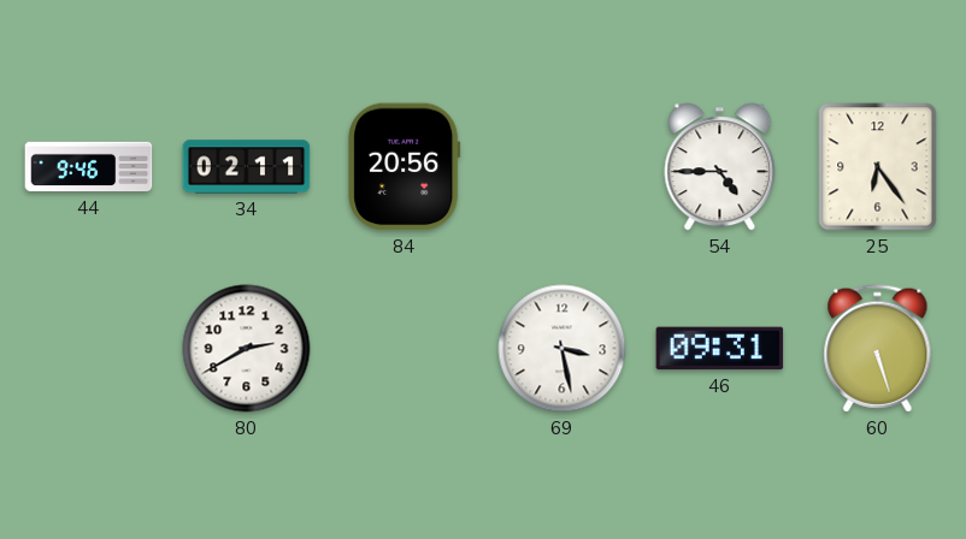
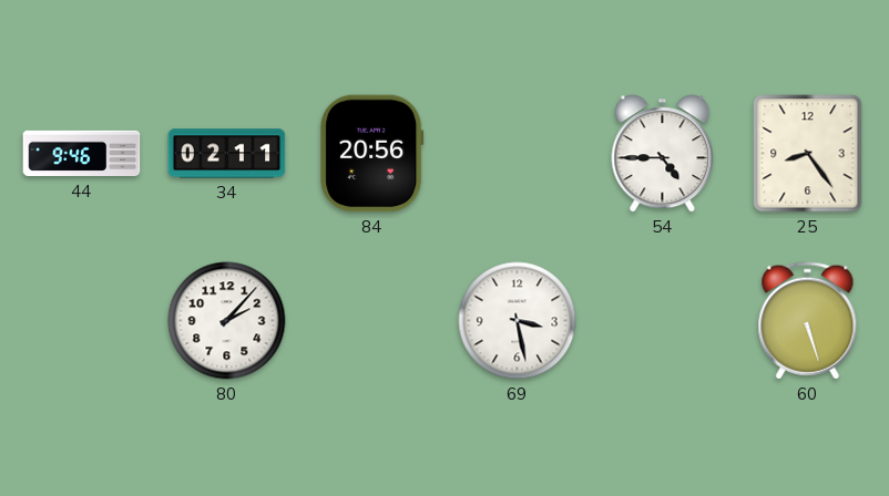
25: 6:24 -> 8:24
80: 2:40 -> 2:07
46: 09:31 -> none
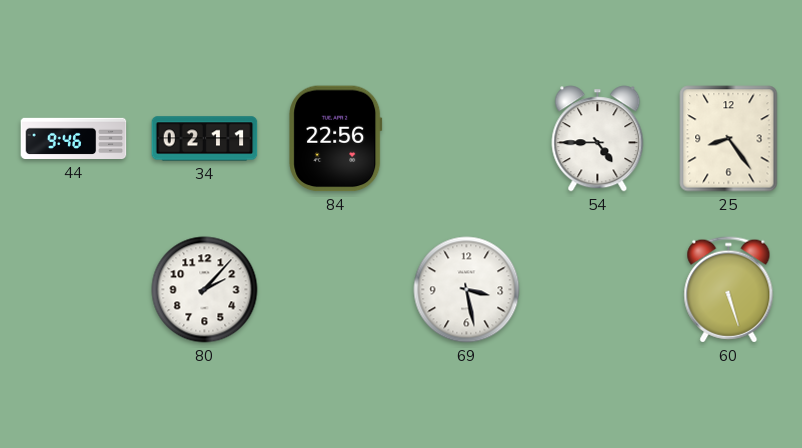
84: 20:56 -> 22:56
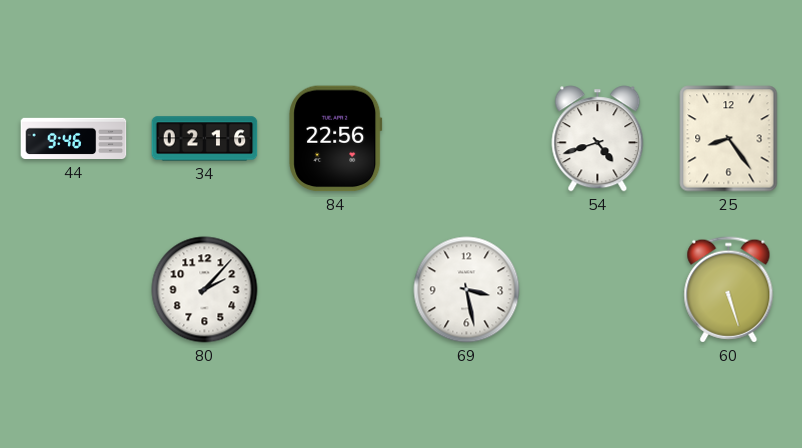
34: 02:11 -> 02:16
54: 4:45 -> 4:42
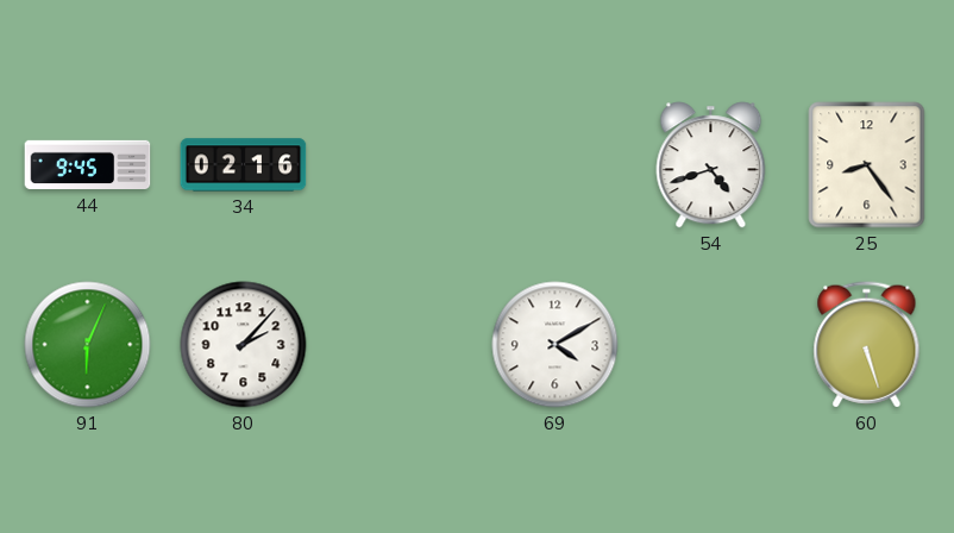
44: 9:46 -> 9:45
84: 22:56 -> none
91: none -> 6:04
69: 3:28 -> 4:10
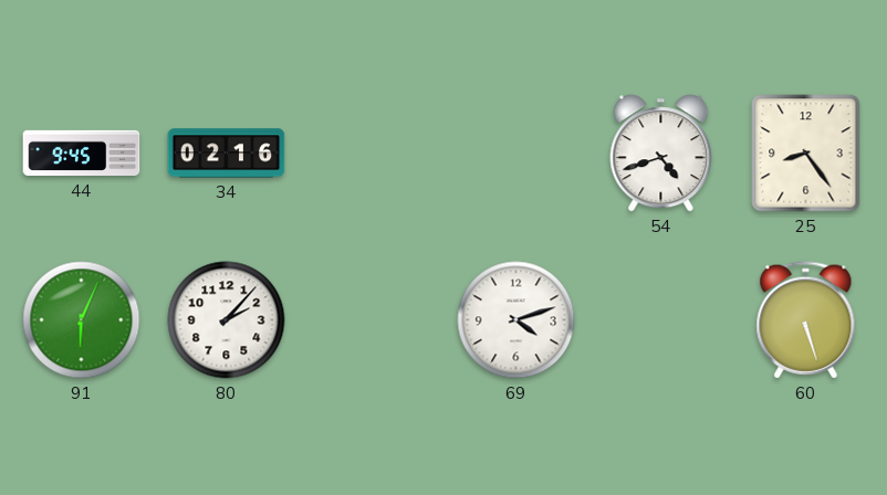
69: 4:10 -> 4:12
